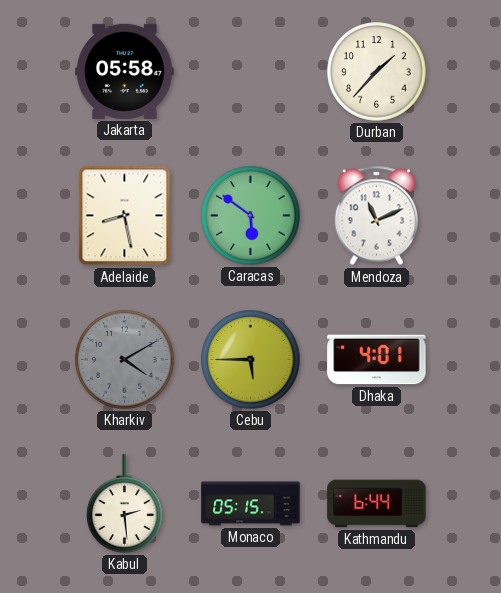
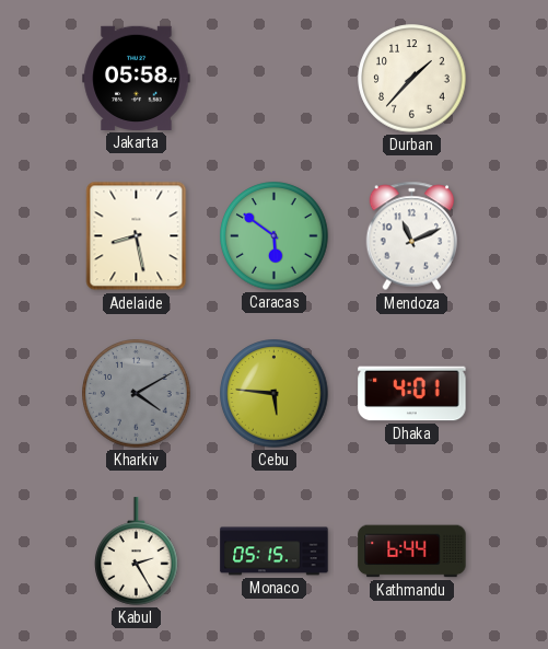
Cebu: 5:45 -> 5:46
Kabul: 2:29 -> 2:25
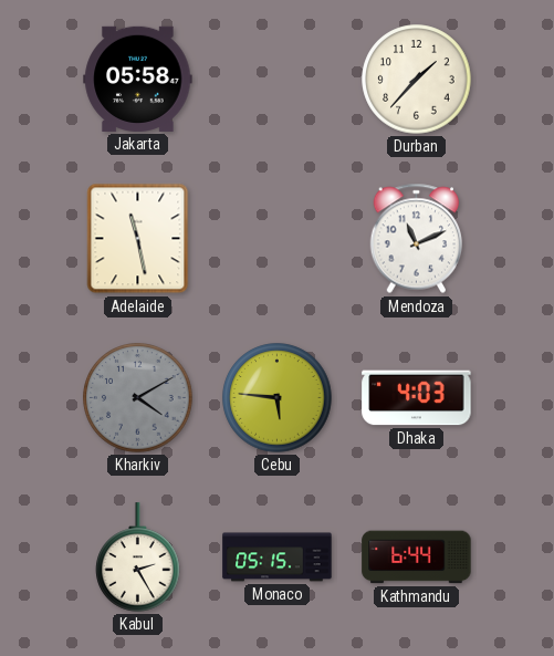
Adelaide: 8:28 -> 11:28
Caracas: 5:51 -> none
Dhaka: 4:01 -> 4:03
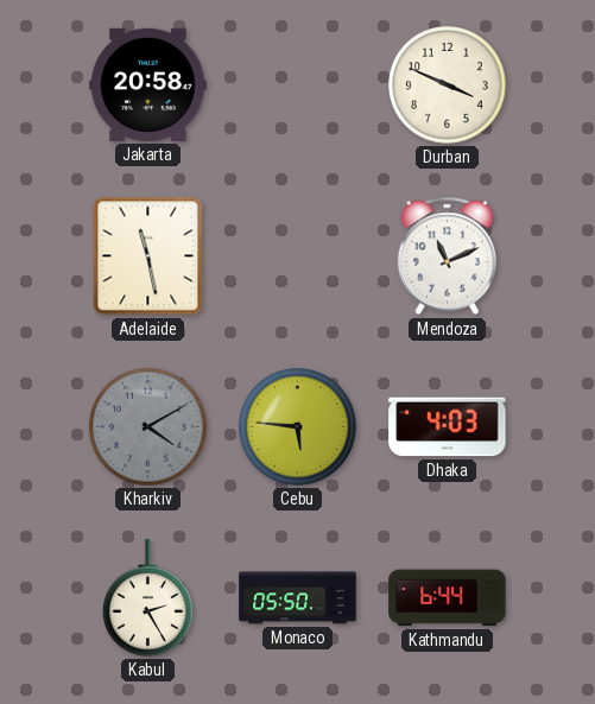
Jakarta: 05:58 -> 20:58
Durban: 1:37 -> 3:49
Monaco: 05:15 -> 05:50
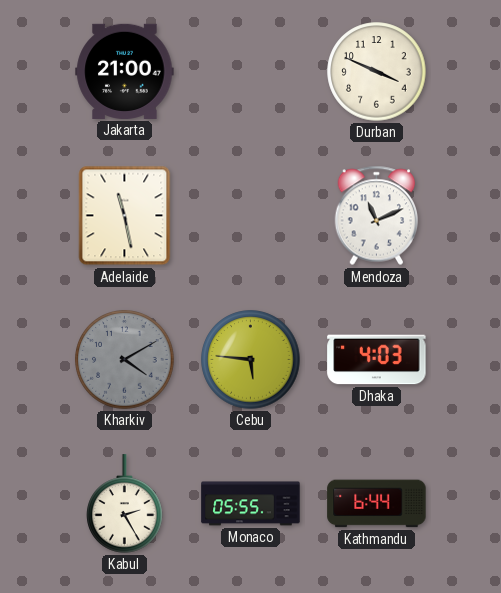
Jakarta: 20:58 -> 21:00
Monaco: 05:50 -> 05:55
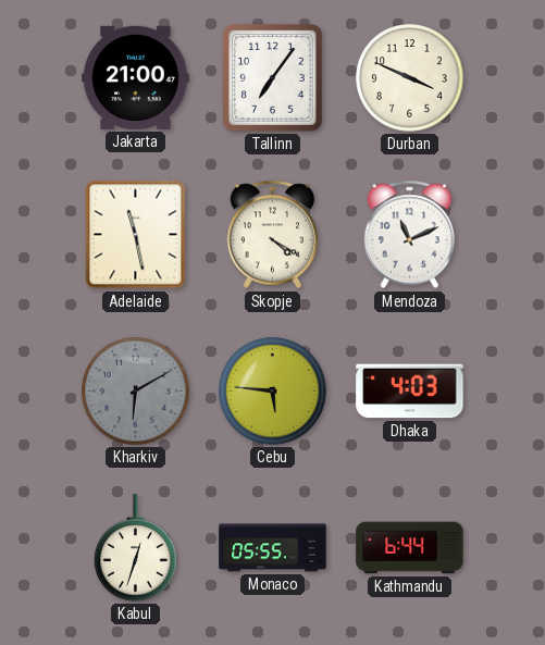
Tallinn: none -> 7:06
Skopje: none -> 4:20
Kharkiv: 4:10 -> 6:10
Kabul: 2:25 -> 12:33
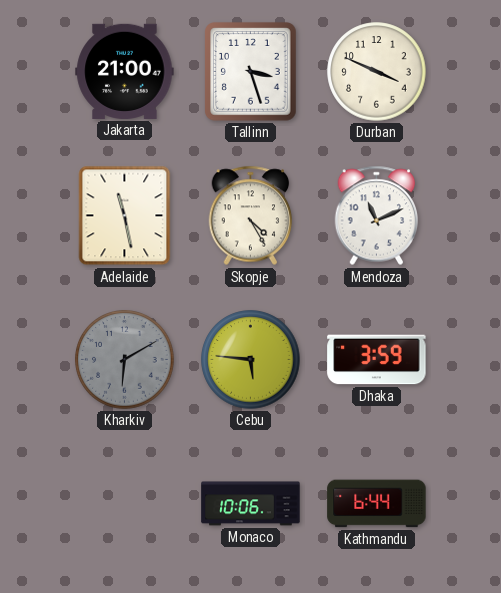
Tallinn: 7:06 -> 3:27
Skopje: 4:20 -> 4:25
Dhaka: 4:03 -> 3:59
Kabul: 12:33 -> none
Monaco: 05:55 -> 10:06
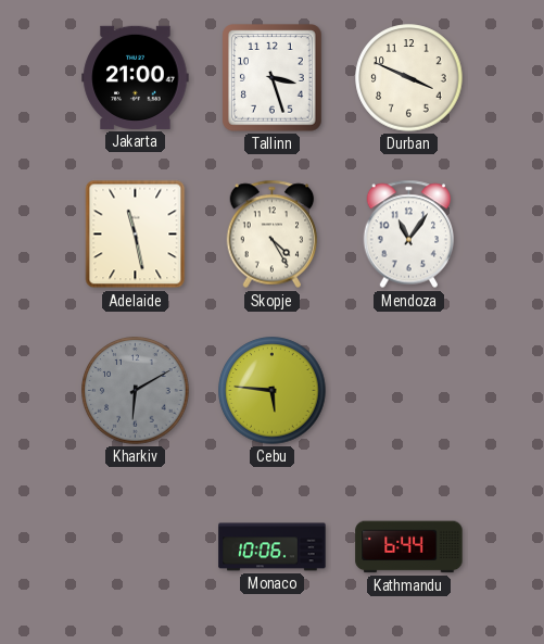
Mendoza: 11:11 -> 11:06
Dhaka: 3:59 -> none
